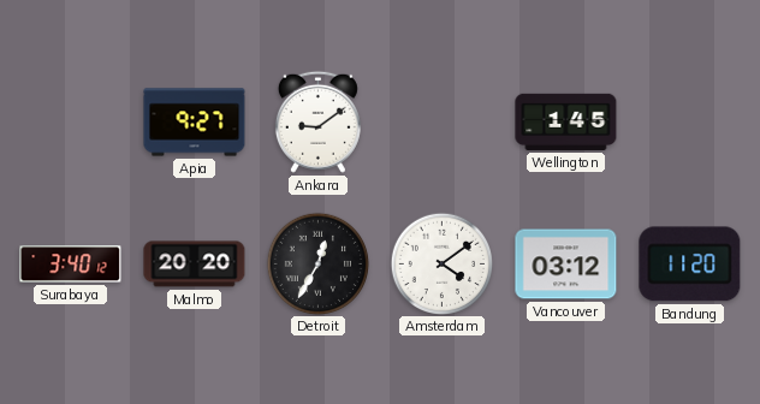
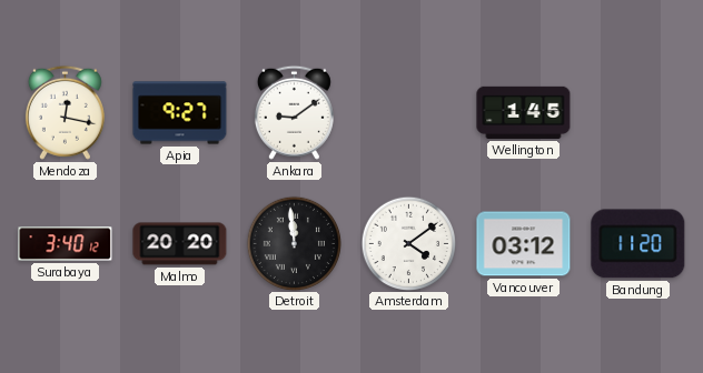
Mendoza: none -> 12:17
Detroit: 12:35 -> 11:59
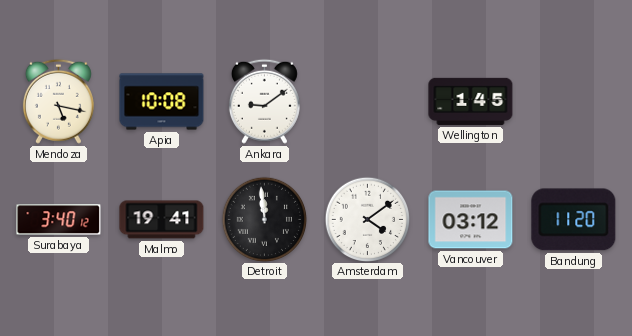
Mendoza: 12:17 -> 5:17
Apia: 9:27 -> 10:08
Malmo: 20:20 -> 19:41
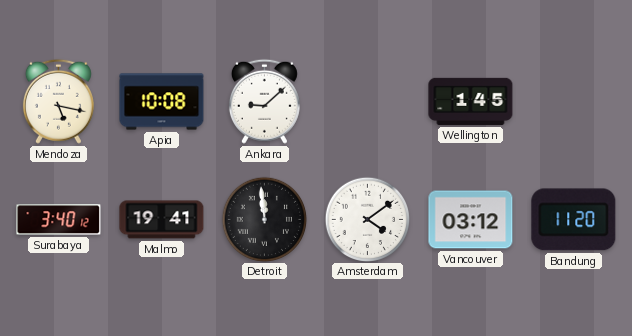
Ankara: 9:09 -> 9:08
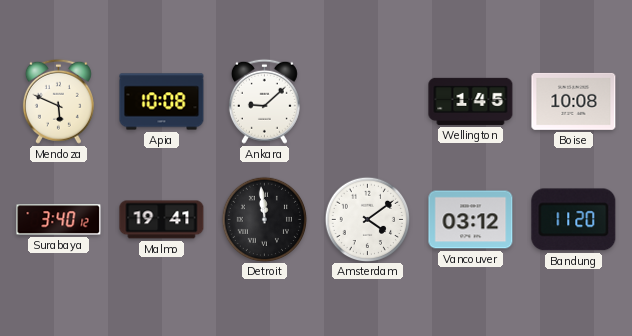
Mendoza: 5:17 -> 5:49
Boise: none -> 10:08
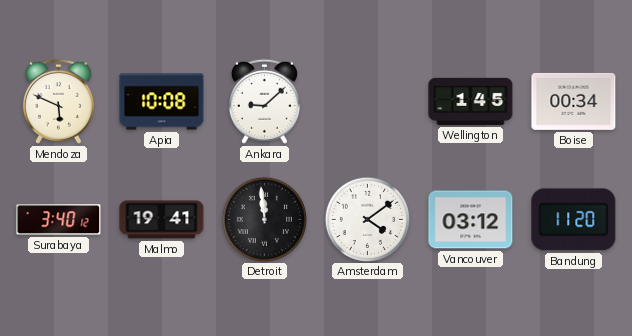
Boise: 10:08 -> 00:34
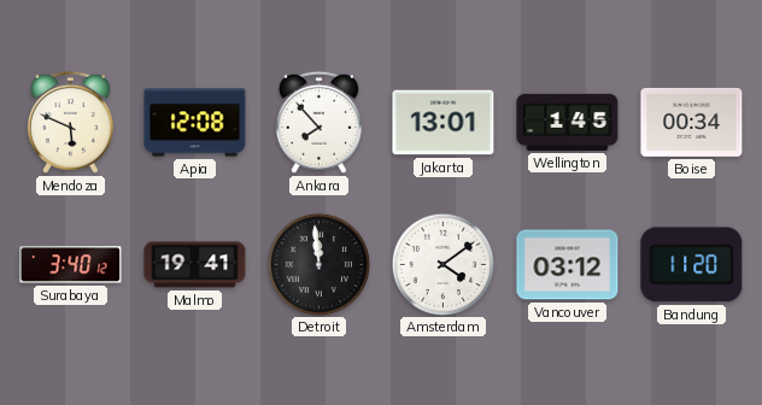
Apia: 10:08 -> 12:08
Ankara: 9:08 -> 7:53
Jakarta: none -> 13:01
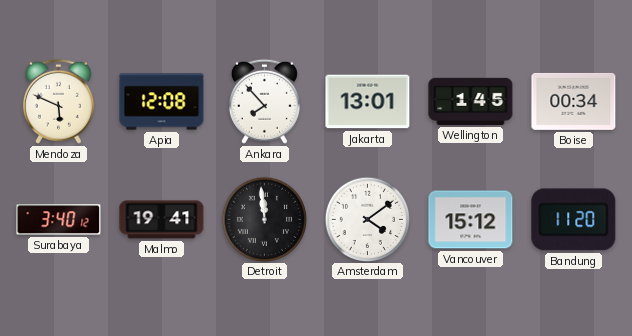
Vancouver: 03:12 -> 15:12
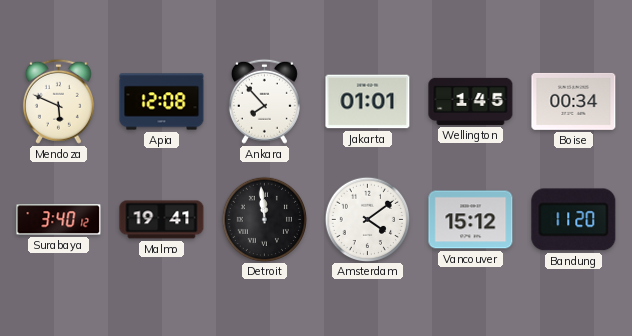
Jakarta: 13:01 -> 01:01
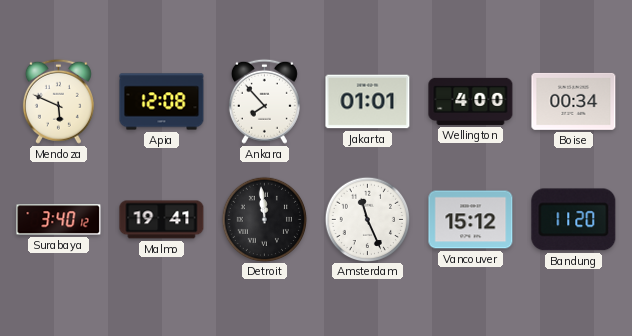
Wellington: 1:45 -> 4:00
Amsterdam: 4:09 -> 11:26
